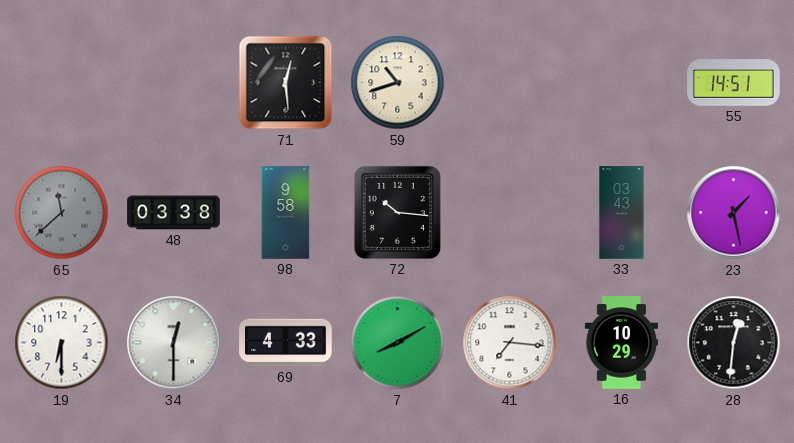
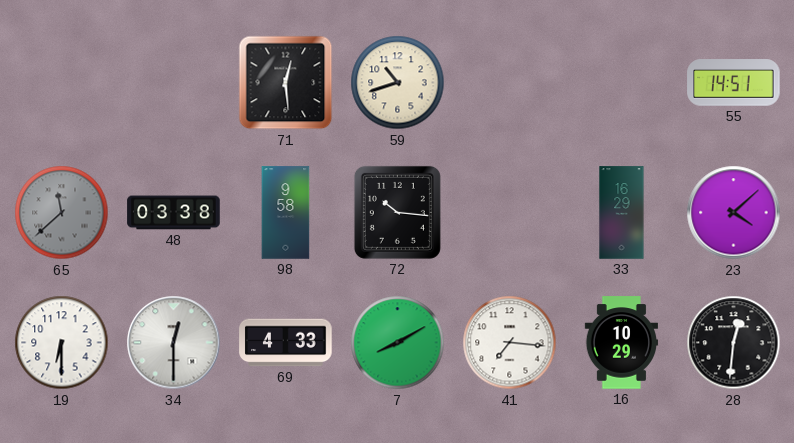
33: 03:43 -> 16:29
23: 1:28 -> 4:08
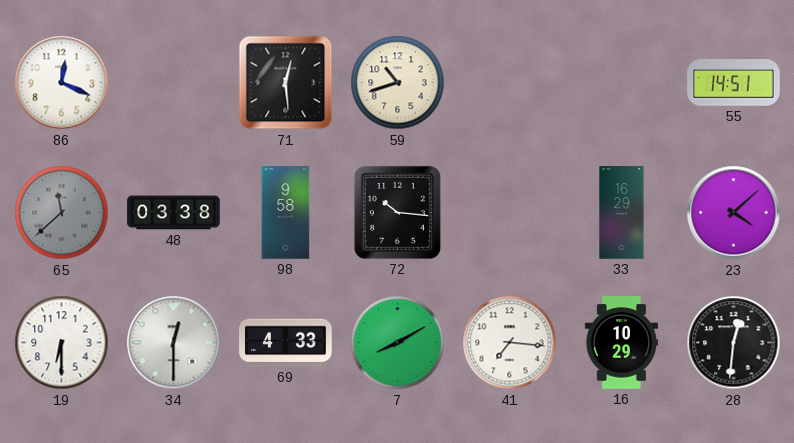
86: none -> 12:19
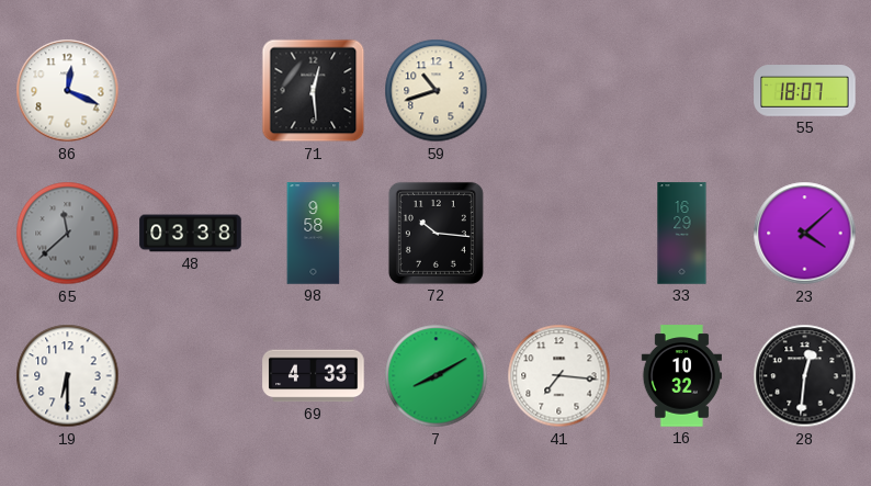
55: 14:51 -> 18:07
34: 12:30 -> none
16: 10:29 -> 10:32
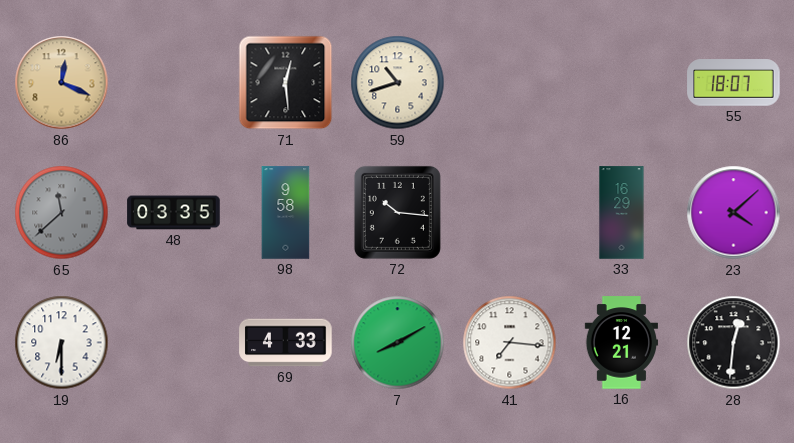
86 dial: white -> champagne
48: 03:38 -> 03:35
16: 10:32 -> 12:21
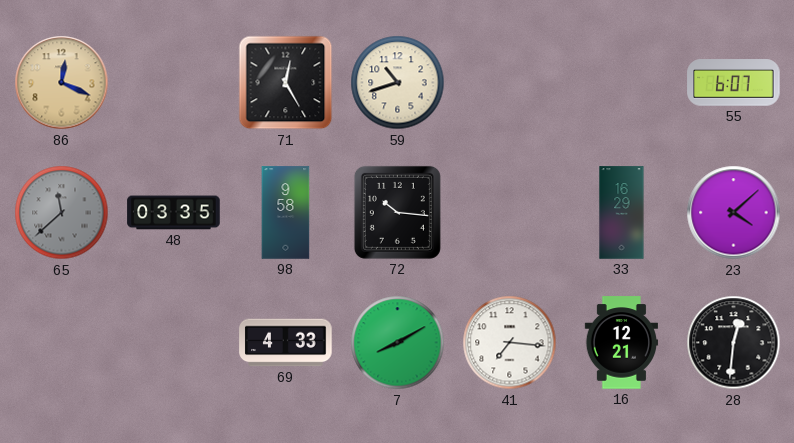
71: 12:29 -> 12:25
55: 18:07 -> 6:07
19: 6:30 -> none
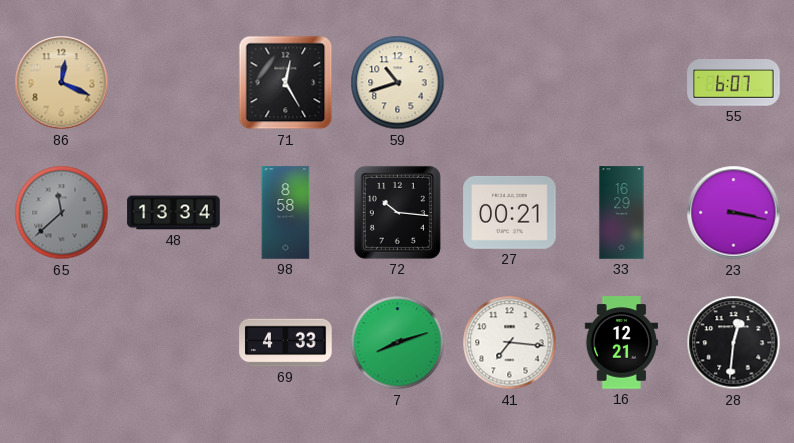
48: 03:35 -> 13:34
98: 9:58 -> 8:58
27: none -> 00:21
23: 4:08 -> 3:17
7: 8:10 -> 8:12
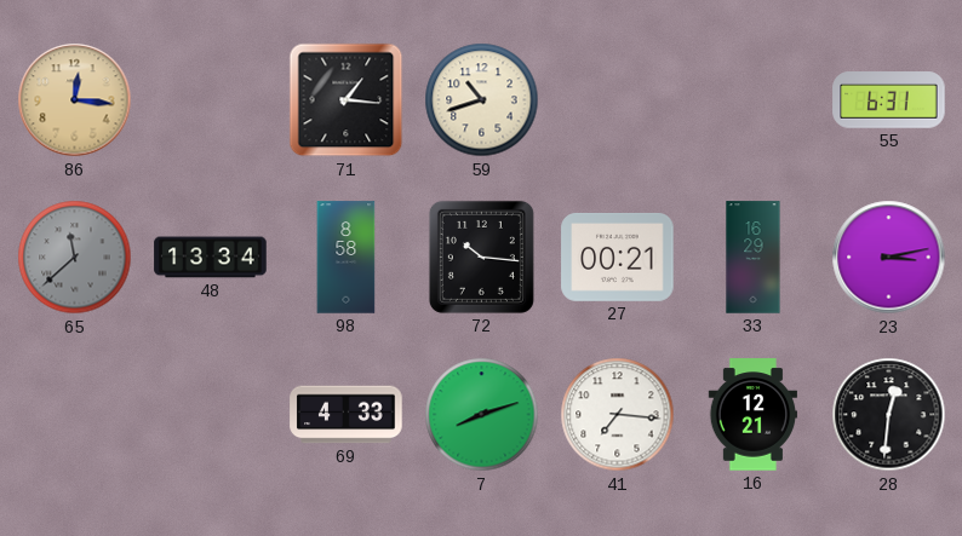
86: 12:19 -> 12:16
71: 12:25 -> 1:16
55: 6:07 -> 6:31
23: 3:17 -> 3:13
